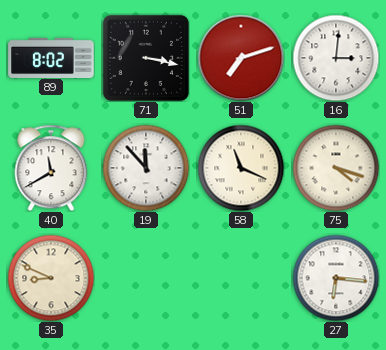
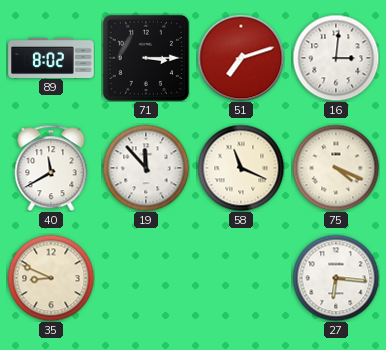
71: 3:17 -> 3:15
75: 4:18 -> 4:19
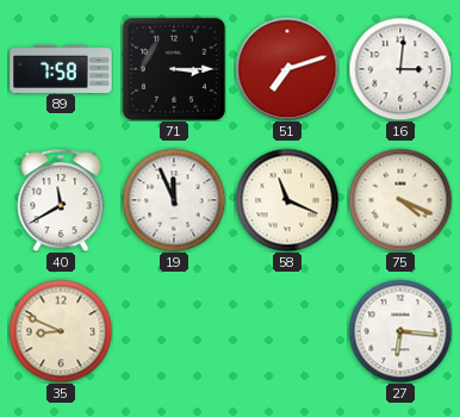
89: 8:02 -> 7:58
19: 11:53 -> 11:56
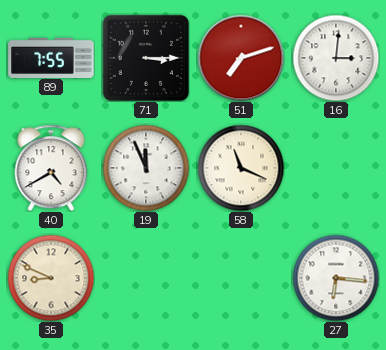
89: 7:58 -> 7:55
40: 11:40 -> 4:40
75: 4:19 -> none
